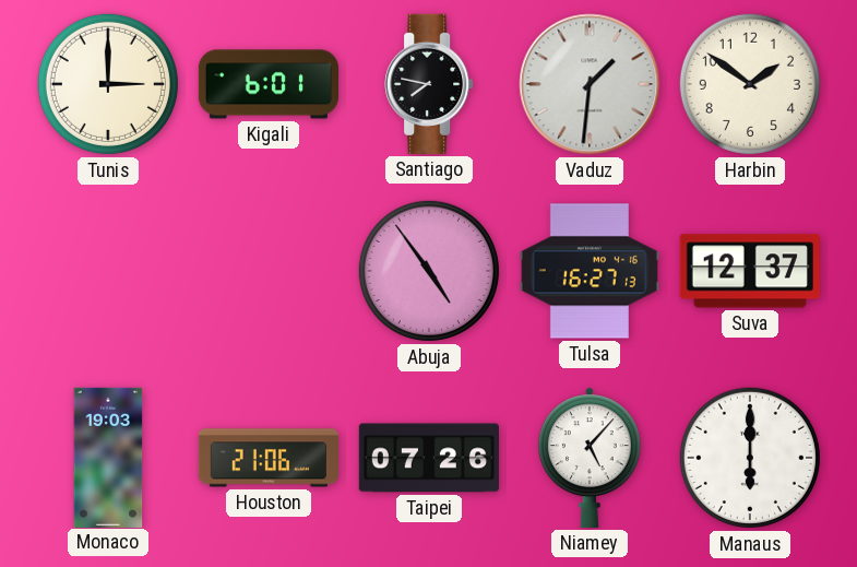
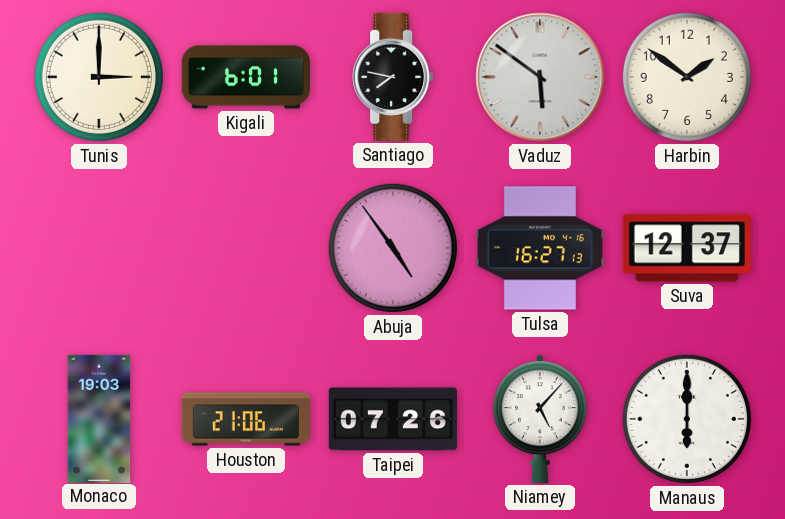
Vaduz: 1:31 -> 5:51
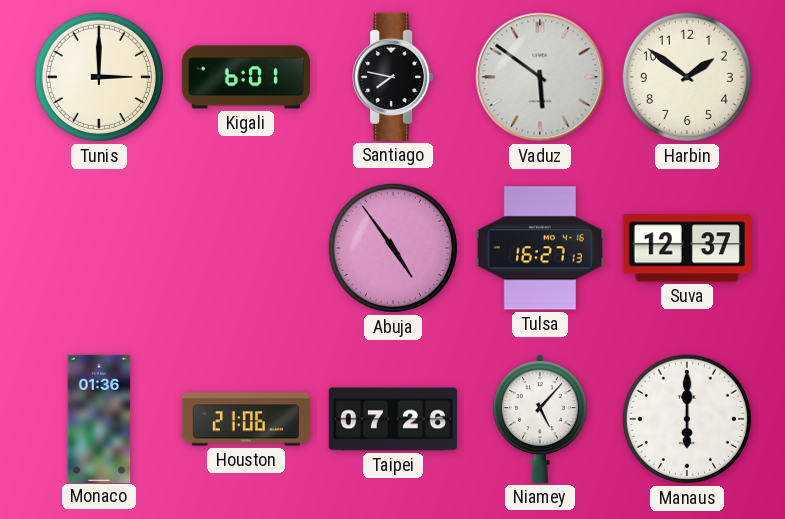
Monaco: 19:03 -> 01:36
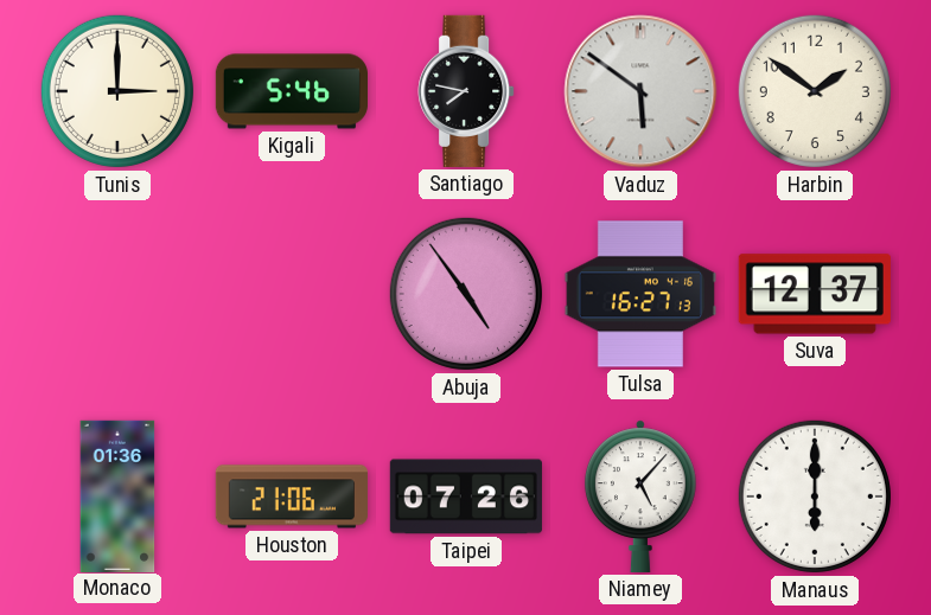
Kigali: 6:01 -> 5:46
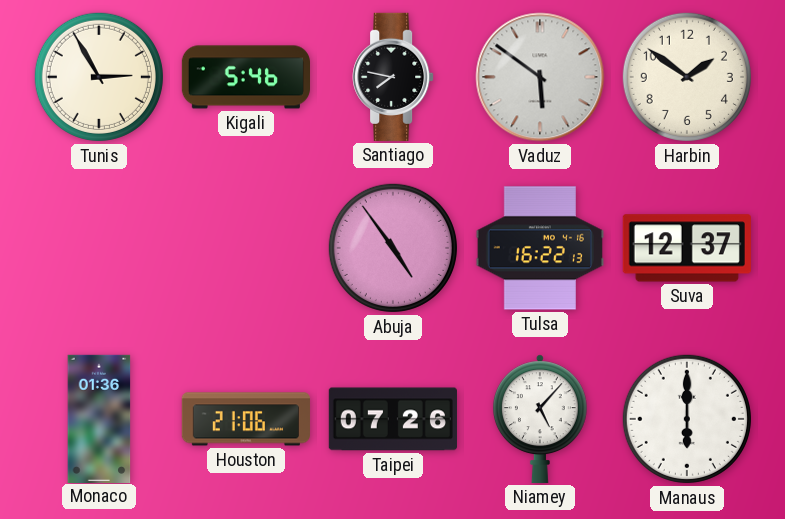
Tunis: 3:00 -> 2:55
Tulsa: 16:27 -> 16:22
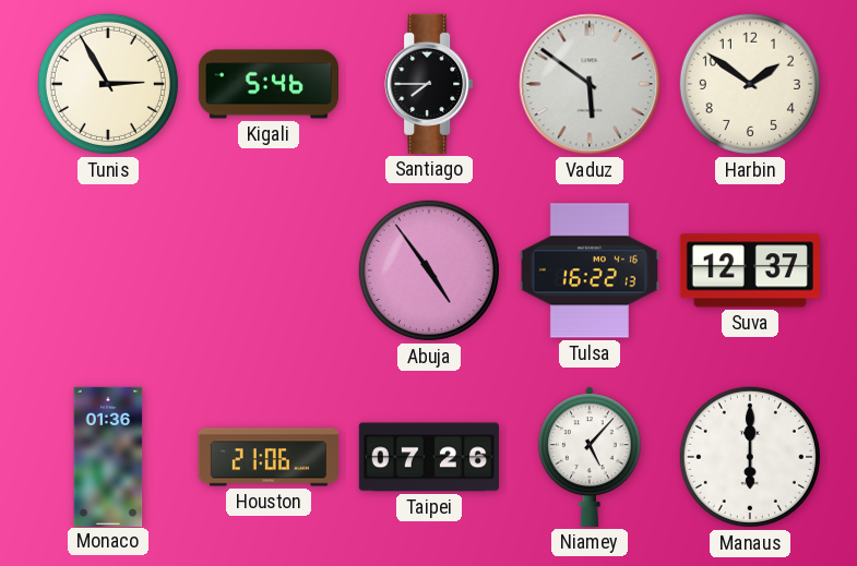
Santiago: 7:47 -> 7:45
